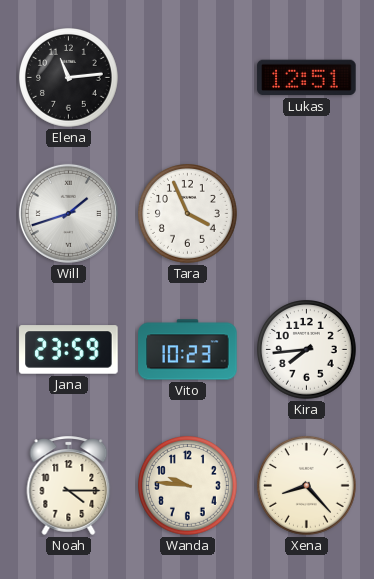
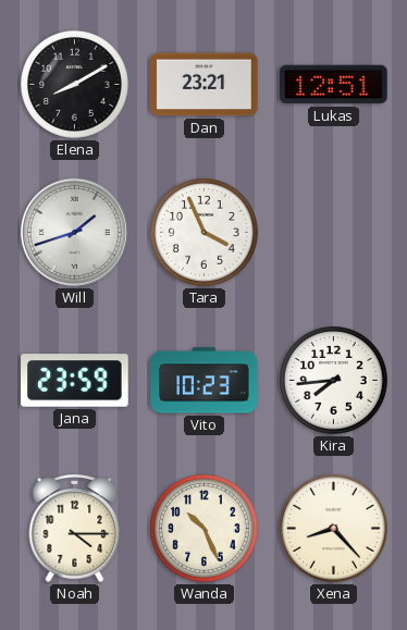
Elena: 11:14 -> 8:10
Dan: none -> 23:21
Wanda: 9:46 -> 10:26
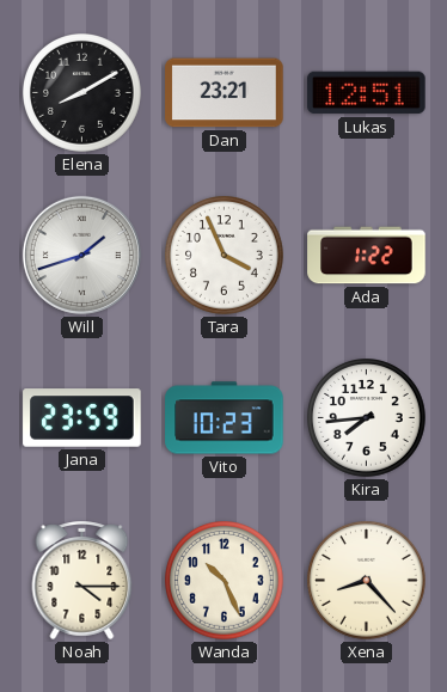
Ada: none -> 1:22
